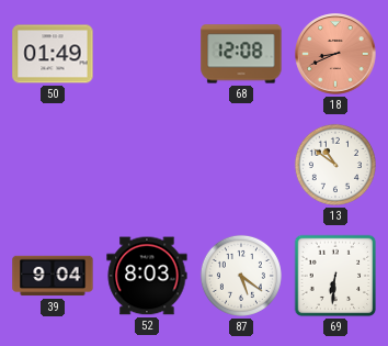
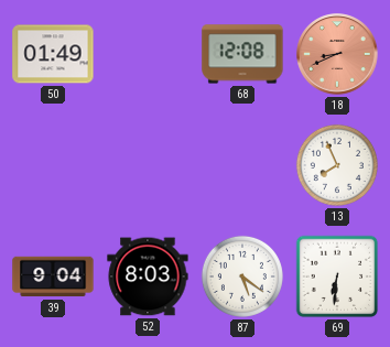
13: 10:51 -> 7:56
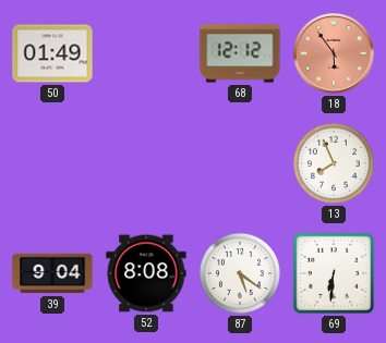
68: 12:08 -> 12:12
18: 8:41 -> 5:54
52: 8:03 -> 8:08
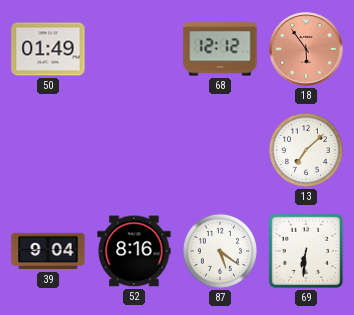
13: 7:56 -> 7:08
52: 8:08 -> 8:16
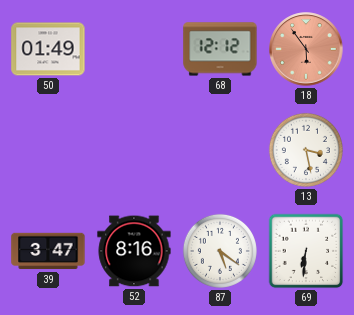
13: 7:08 -> 3:28
39: 9:04 -> 3:47
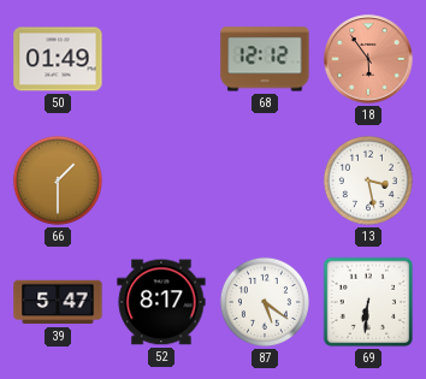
66: none -> 1:30
39: 3:47 -> 5:47
52: 8:16 -> 8:17
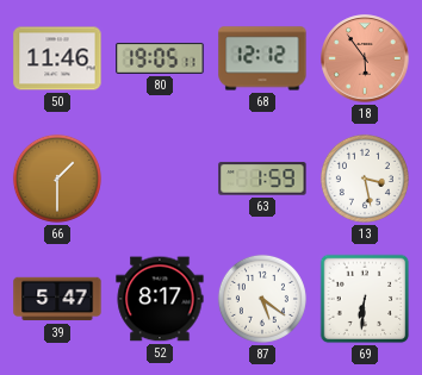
50: 01:49 -> 11:46
80: none -> 19:05
63: none -> 1:59
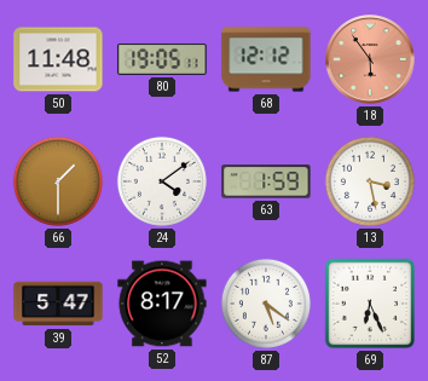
50: 11:46 -> 11:48
24: none -> 4:09
69: 6:31 -> 6:26
